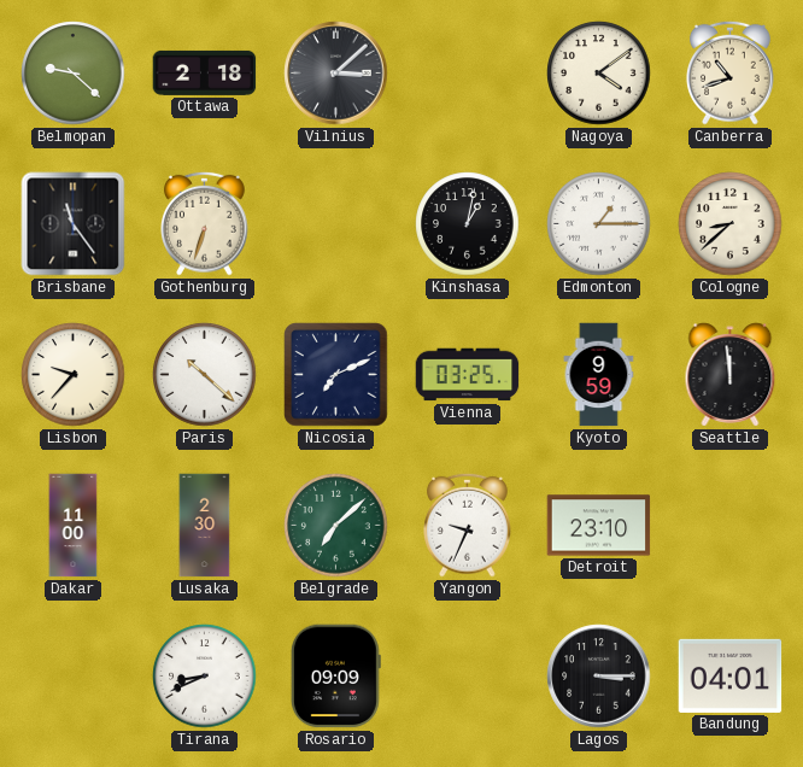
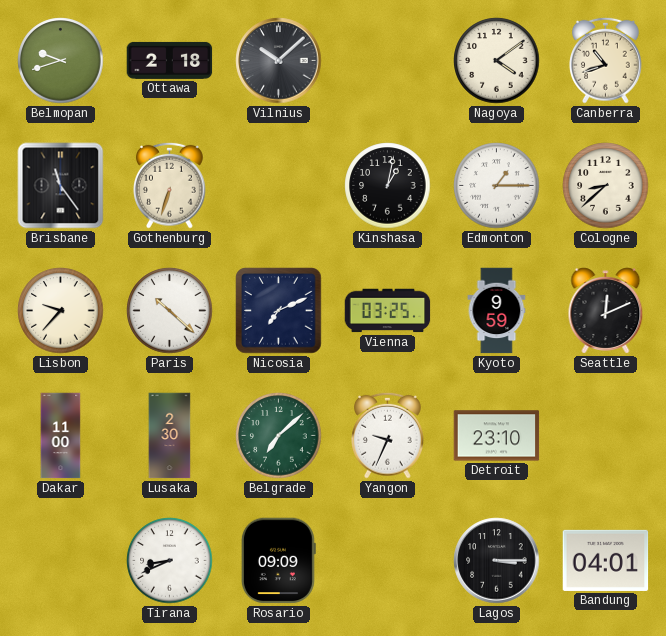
Belmopan: 9:22 -> 9:42
Vilnius: 3:08 -> 10:08
Seattle: 11:59 -> 12:11
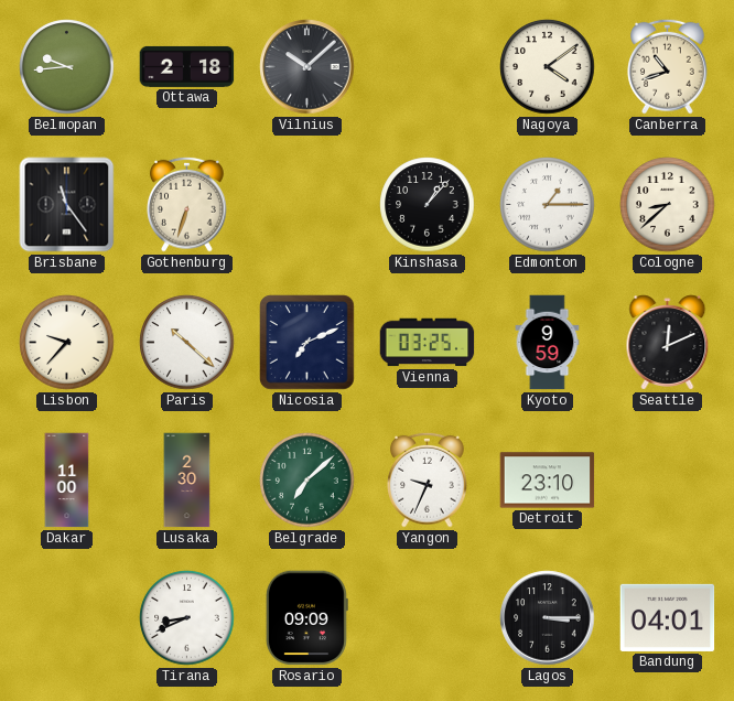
Belmopan: 9:42 -> 9:44
Kinshasa: 1:02 -> 1:07
